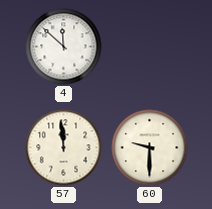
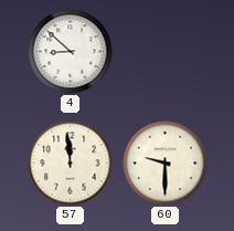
4: 11:52 -> 8:52
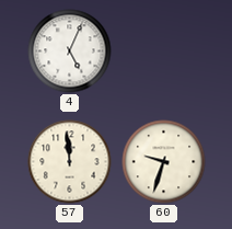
4: 8:52 -> 5:04
60: 9:30 -> 9:33
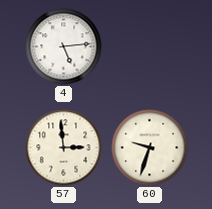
4: 5:04 -> 5:14
57: 11:59 -> 2:59
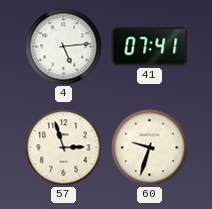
41: none -> 07:41
57: 2:59 -> 2:57
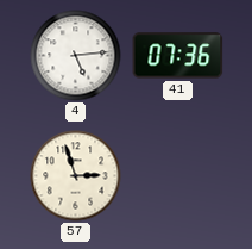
41: 07:41 -> 07:36
60: 9:33 -> none
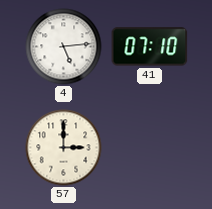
41: 07:36 -> 07:10
57: 2:57 -> 3:00
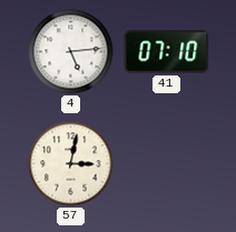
57: 3:00 -> 3:02
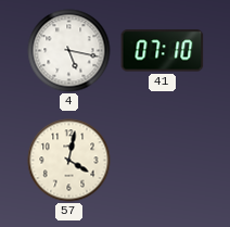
4: 5:14 -> 5:17
57: 3:02 -> 4:02
